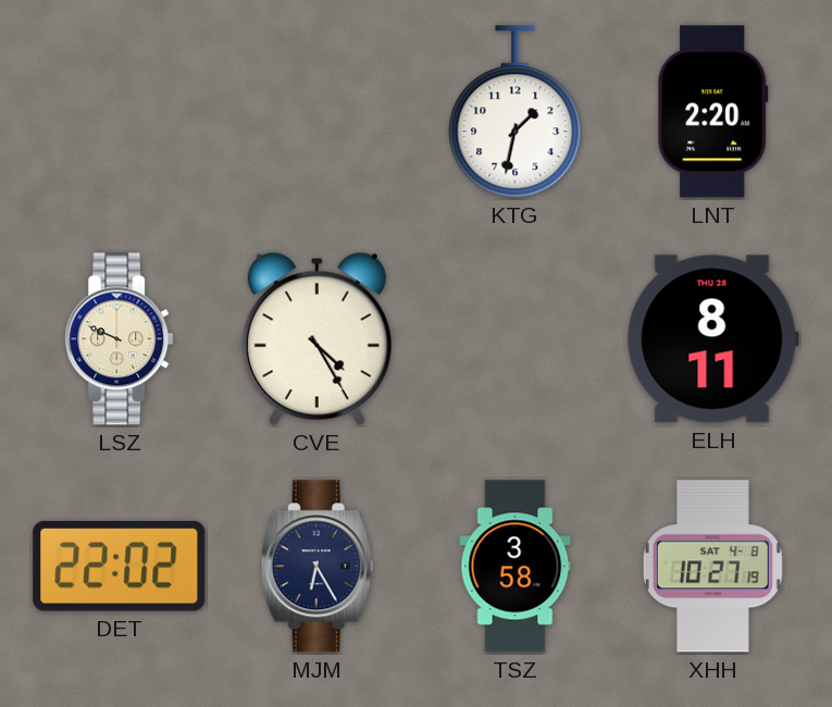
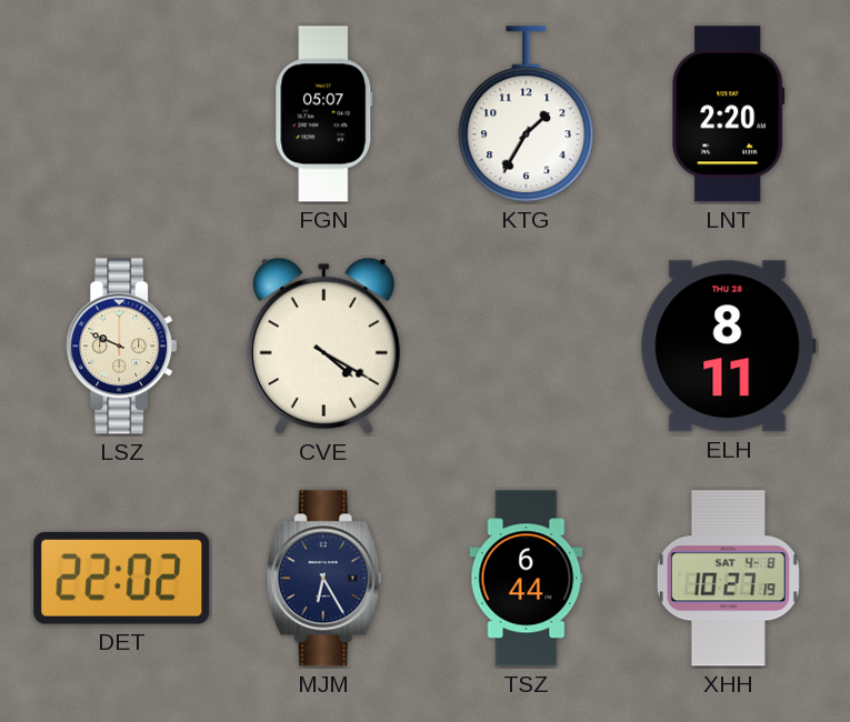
FGN: none -> 05:07
KTG: 1:32 -> 1:35
CVE: 4:25 -> 4:20
TSZ: 3:58 -> 6:44
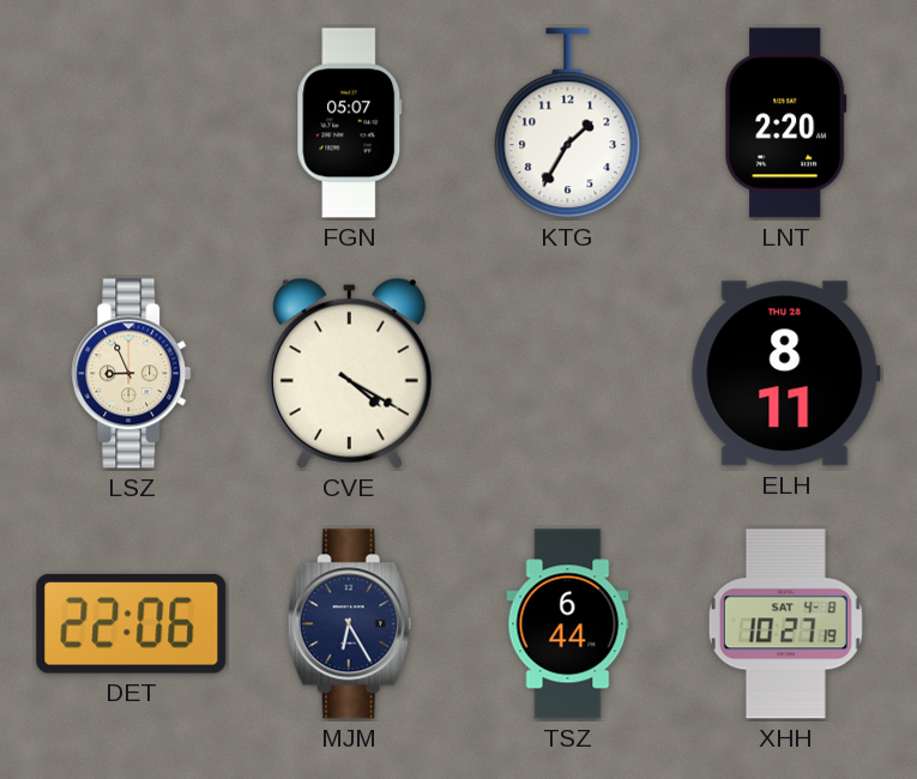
LSZ: 9:49 -> 8:56
DET: 22:02 -> 22:06
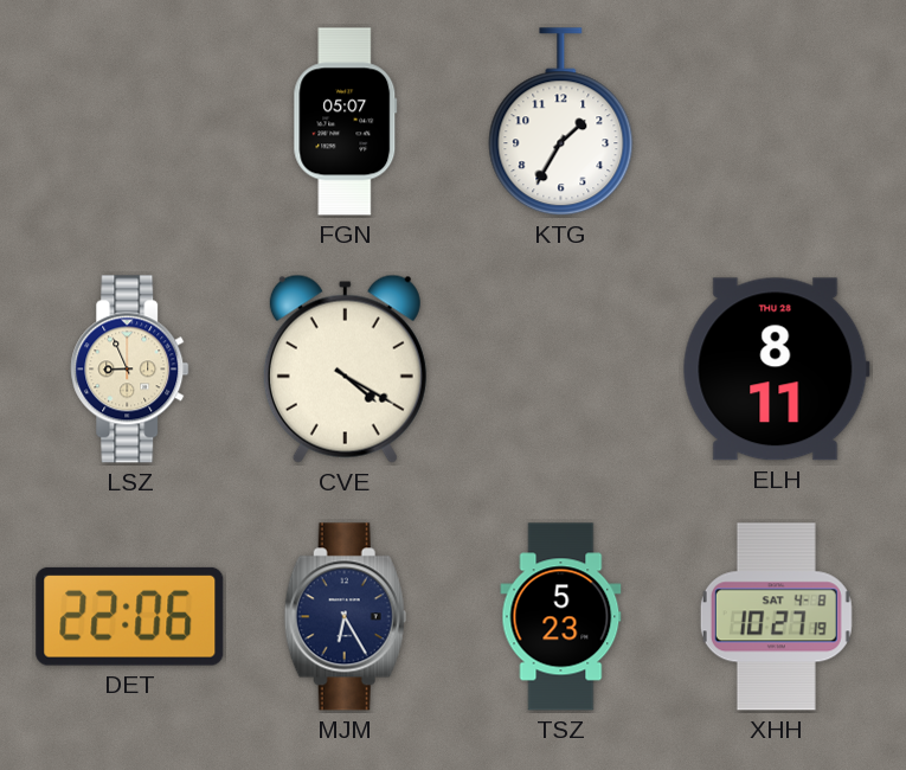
LNT: 2:20 -> none
TSZ: 6:44 -> 5:23
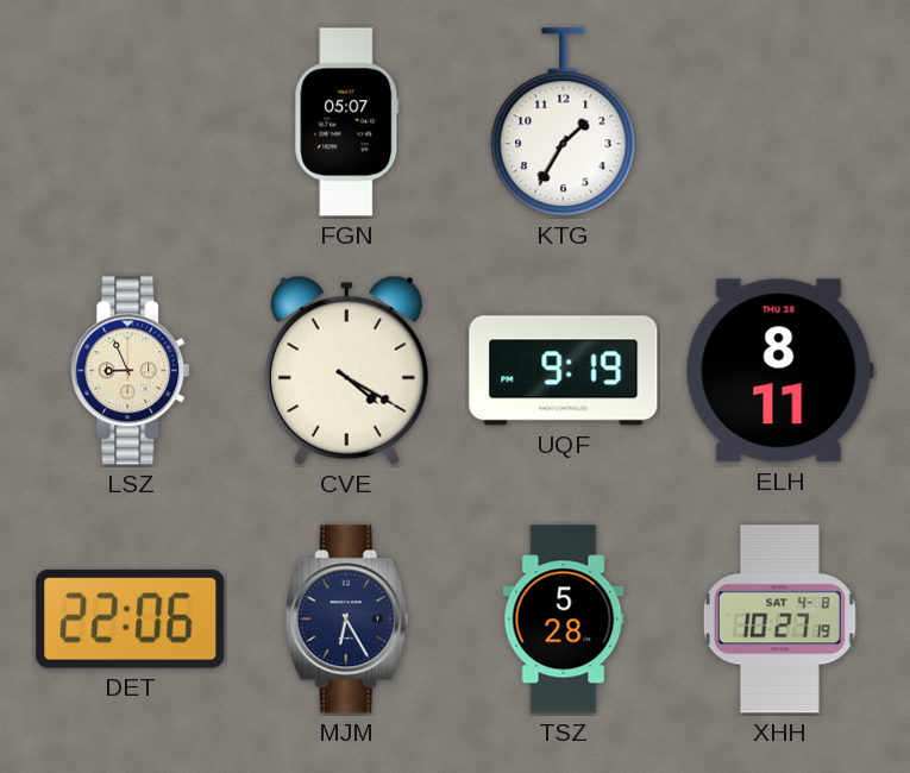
UQF: none -> 9:19
TSZ: 5:23 -> 5:28
